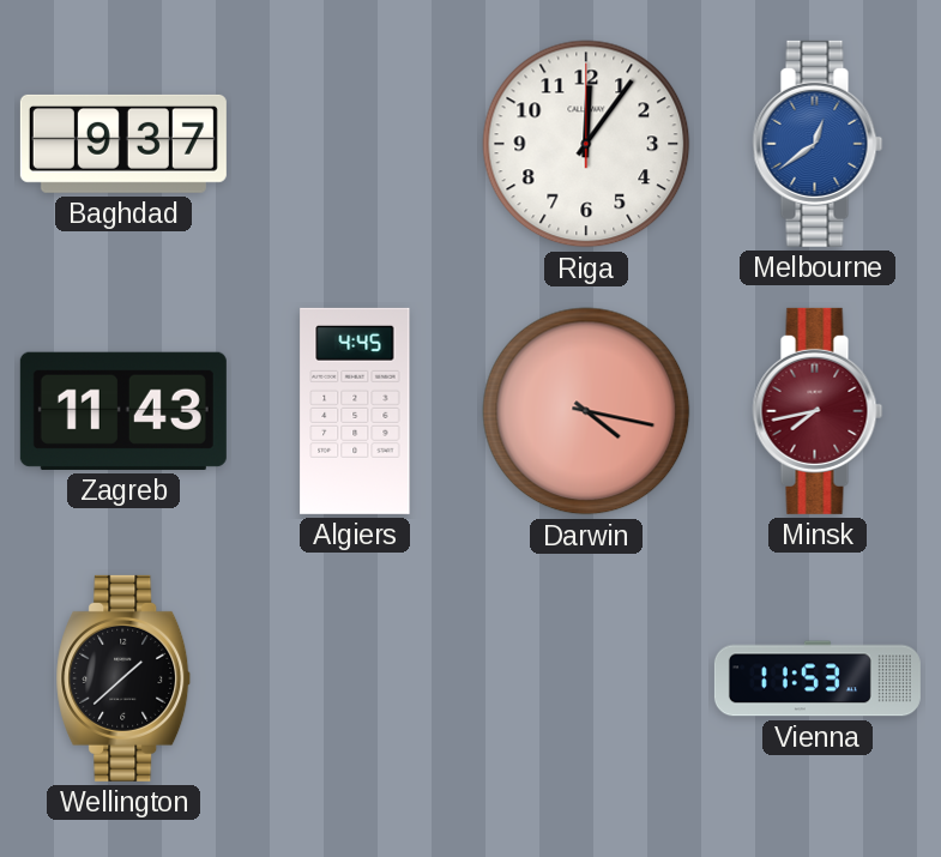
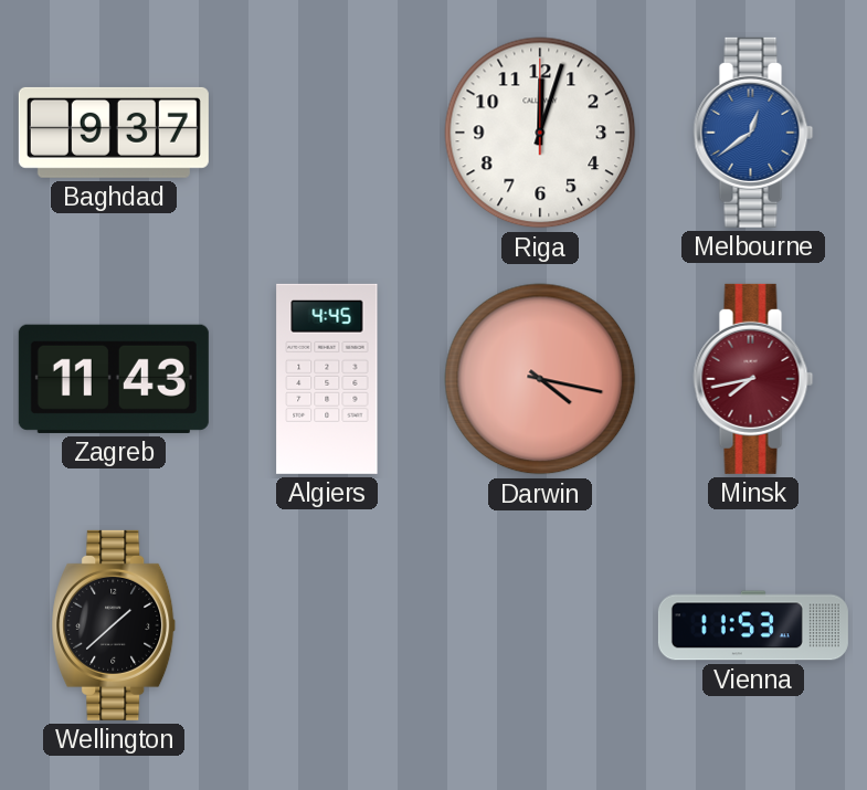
Riga: 12:06 -> 12:03
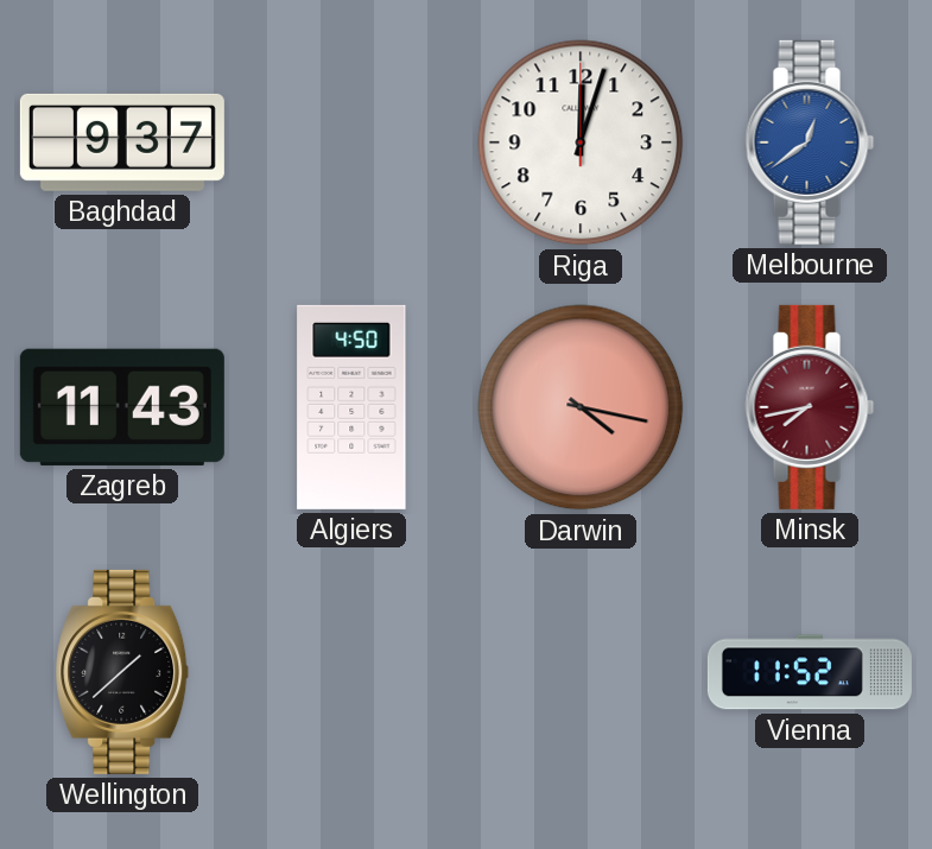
Algiers: 4:45 -> 4:50
Vienna: 11:53 -> 11:52
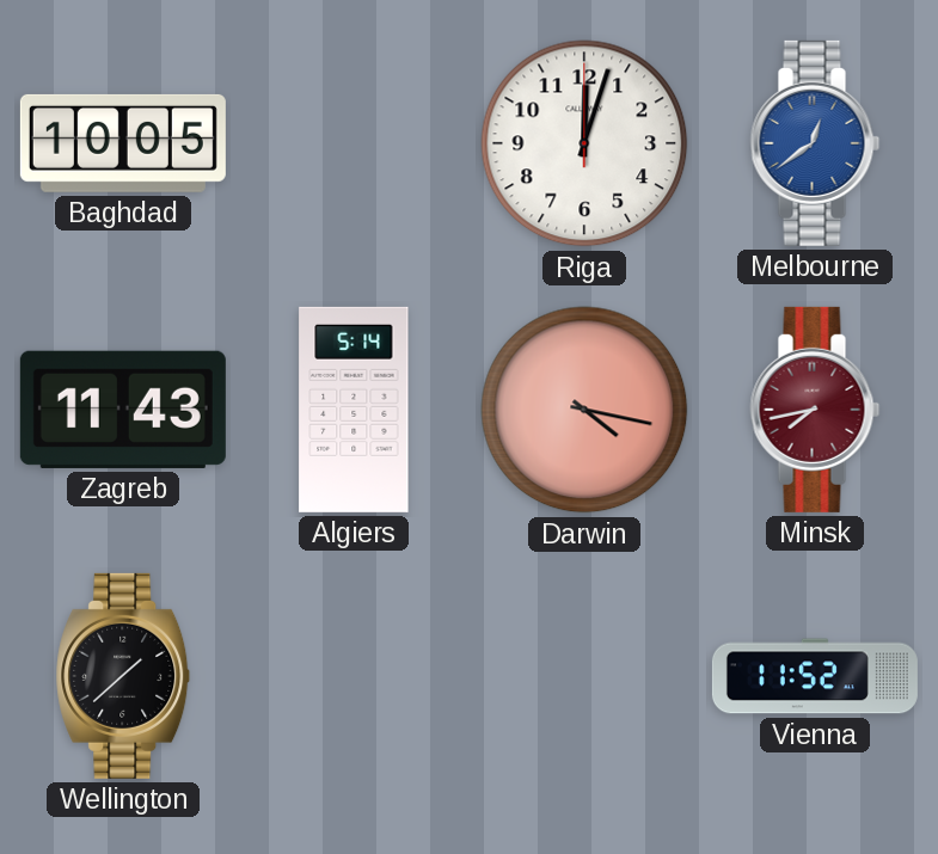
Baghdad: 9:37 -> 10:05
Algiers: 4:50 -> 5:14
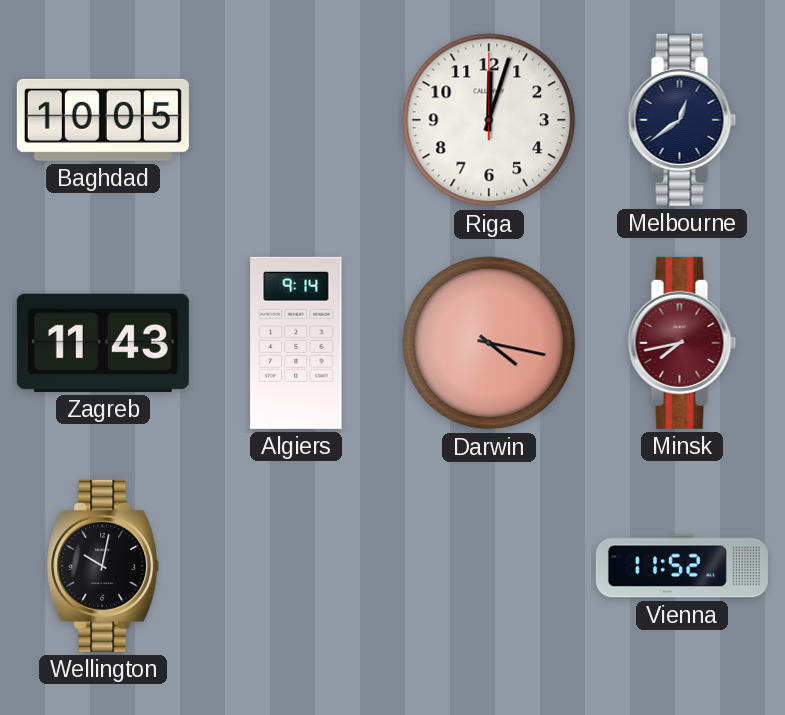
Melbourne dial: blue -> navy
Algiers: 5:14 -> 9:14
Wellington: 1:38 -> 10:02
